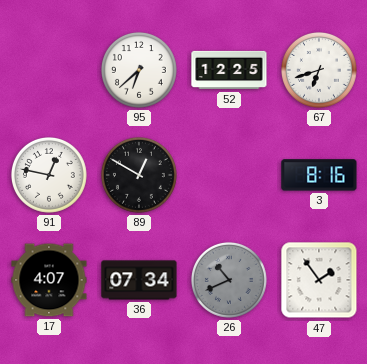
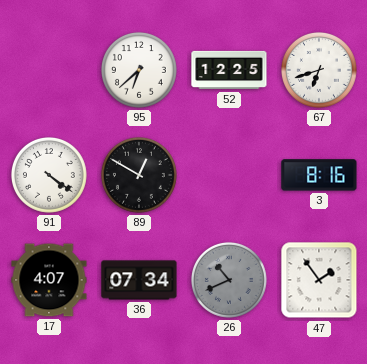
91: 12:47 -> 4:21
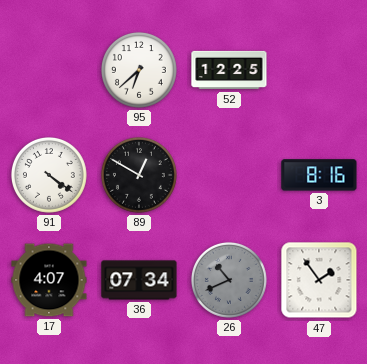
67: 6:42 -> none
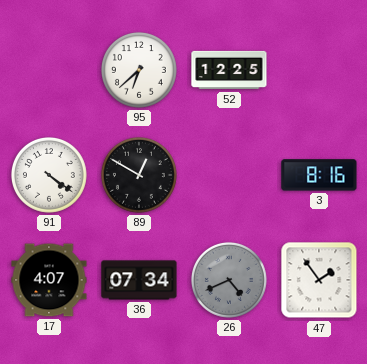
26: 10:41 -> 4:41
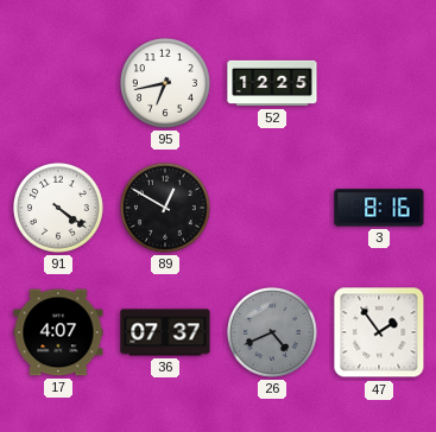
95: 6:38 -> 6:43
36: 07:34 -> 07:37
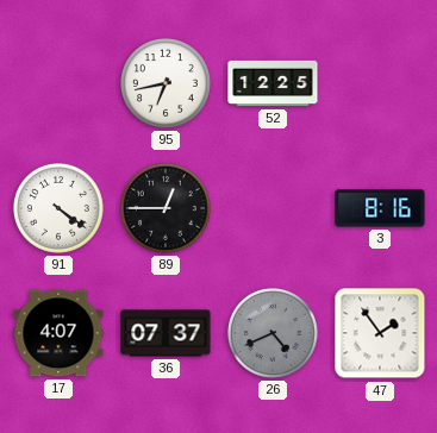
89: 12:50 -> 12:45
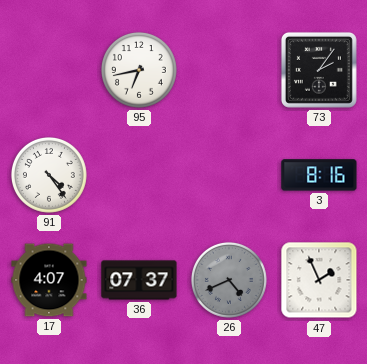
52: 12:25 -> none
73: none -> 2:06
91: 4:21 -> 4:24
89: 12:45 -> none
47: 1:54 -> 1:56
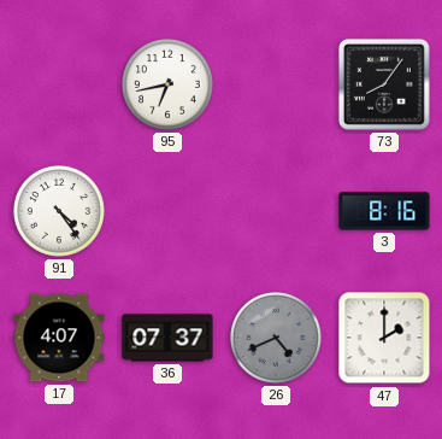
73: 2:06 -> 8:06
47: 1:56 -> 2:00
